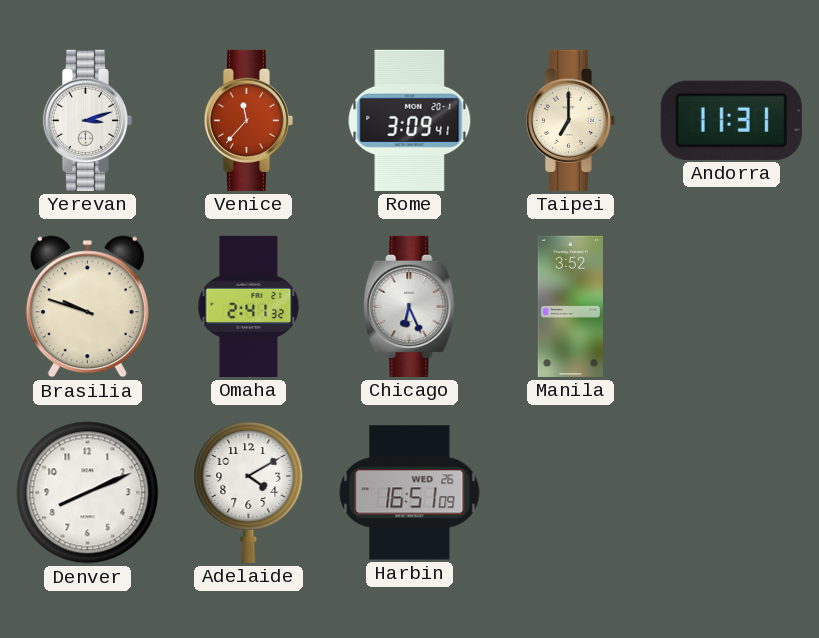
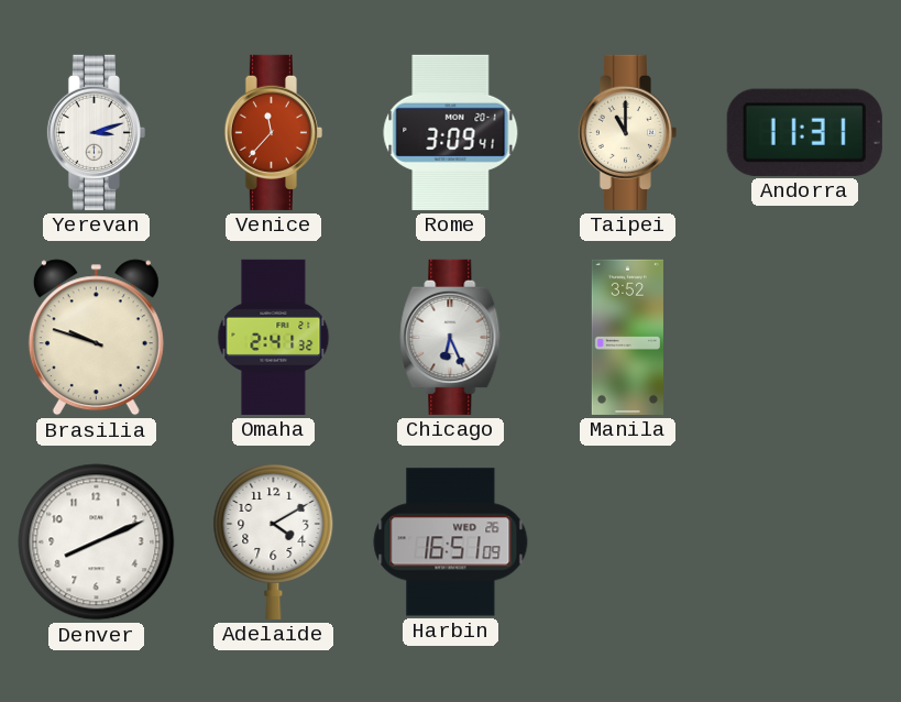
Taipei: 7:00 -> 11:00
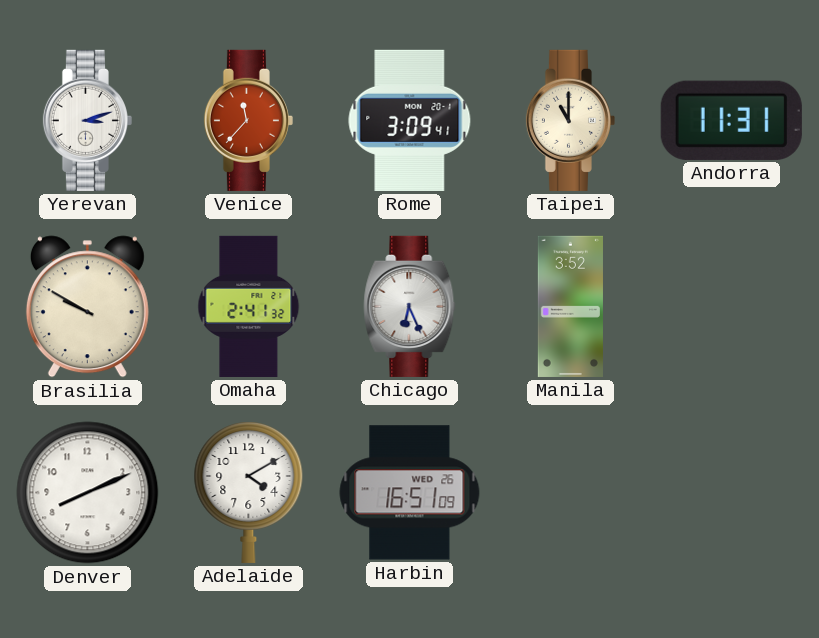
Brasilia: 9:48 -> 9:50
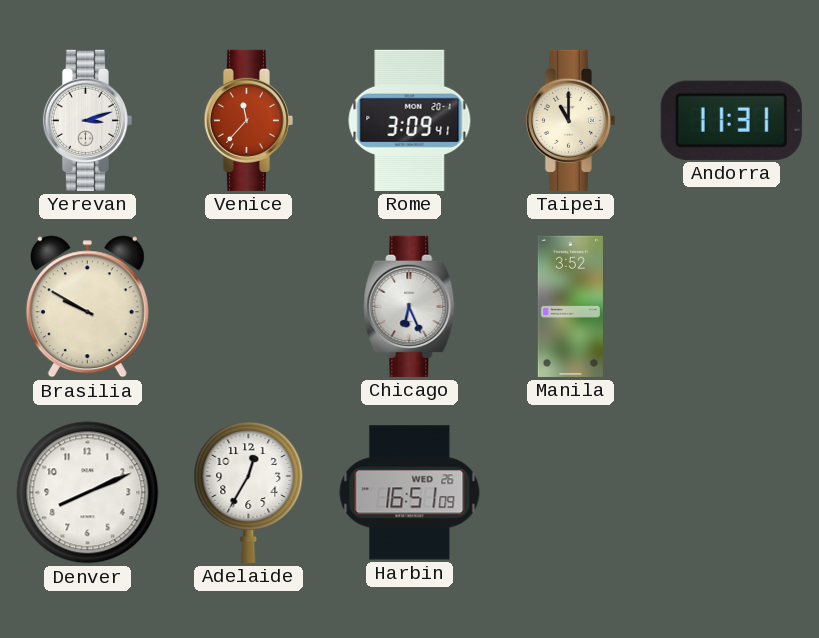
Omaha: 2:41 -> none
Adelaide: 4:10 -> 12:35
